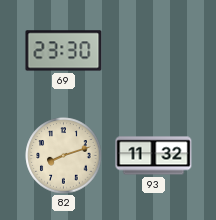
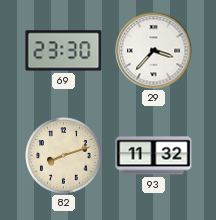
29: none -> 3:37
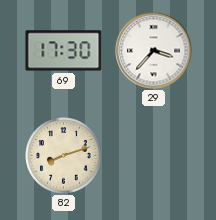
69: 23:30 -> 17:30
93: 11:32 -> none
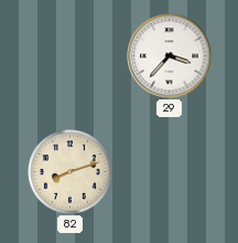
69: 17:30 -> none
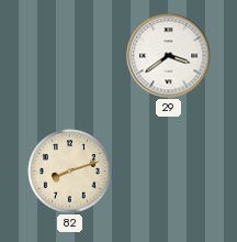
29: 3:37 -> 3:39
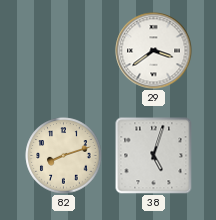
38: none -> 5:03
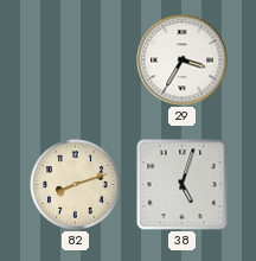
29: 3:39 -> 3:35
